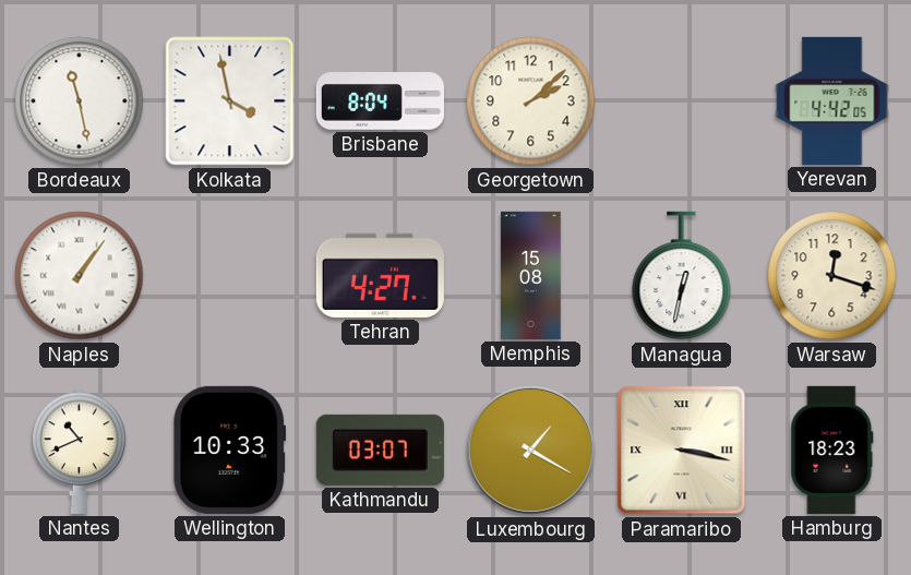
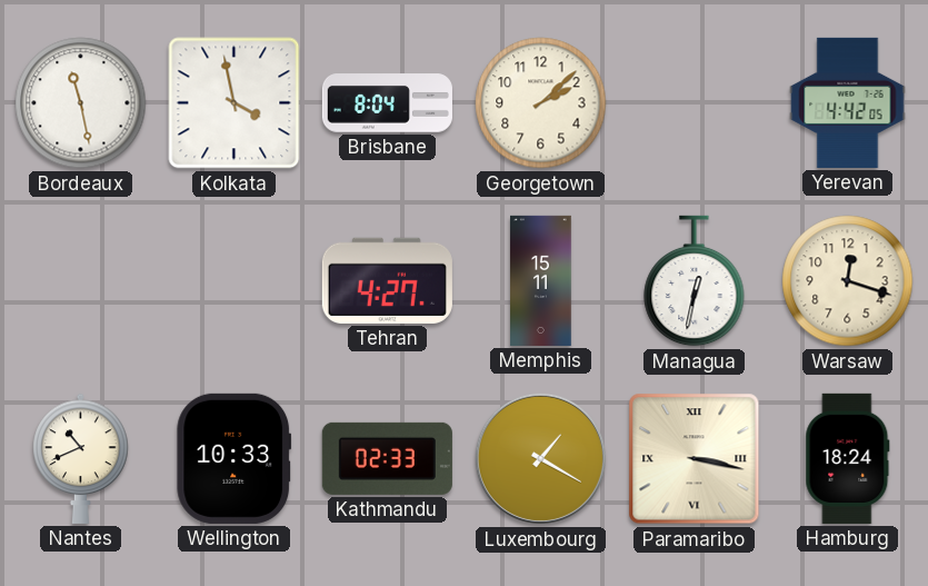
Naples: 1:06 -> none
Memphis: 15:08 -> 15:11
Kathmandu: 03:07 -> 02:33
Hamburg: 18:23 -> 18:24
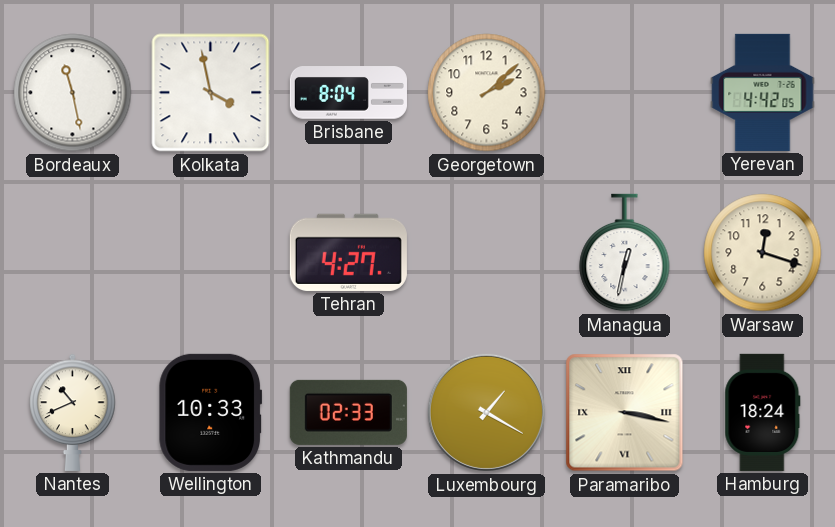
Memphis: 15:11 -> none
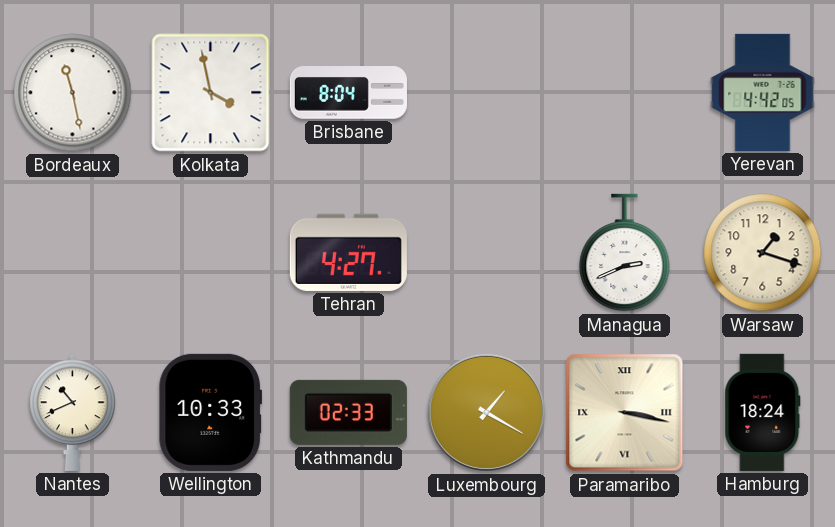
Georgetown: 2:08 -> none
Managua: 12:32 -> 2:41
Warsaw: 12:18 -> 1:18
